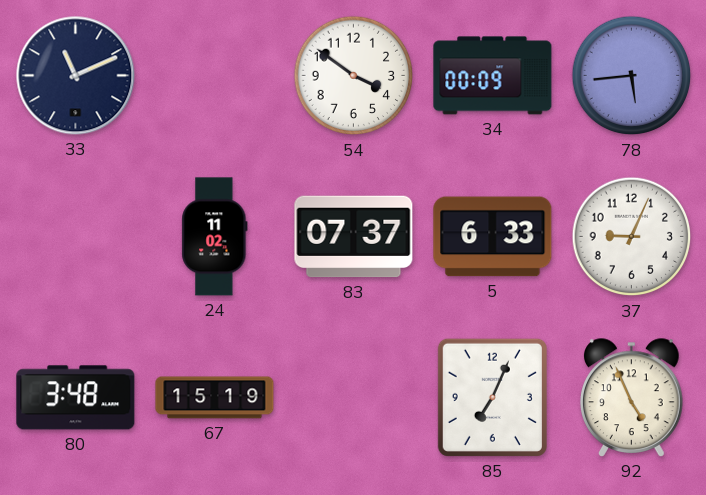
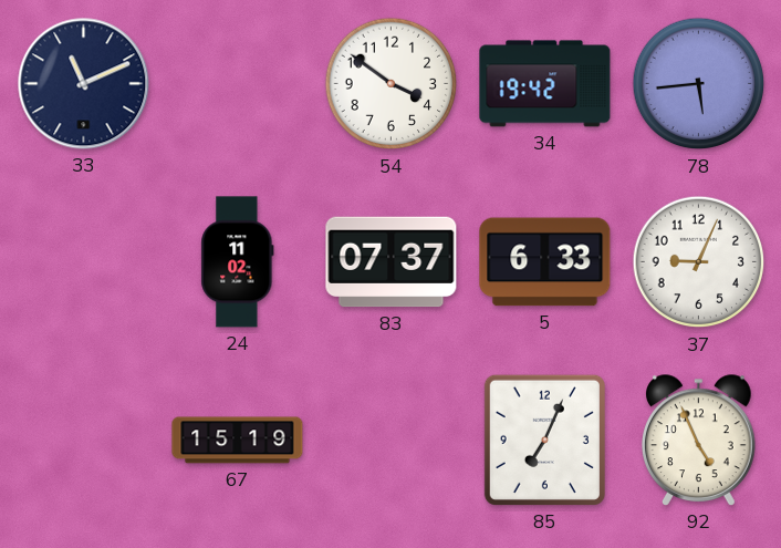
34: 00:09 -> 19:42
80: 3:48 -> none
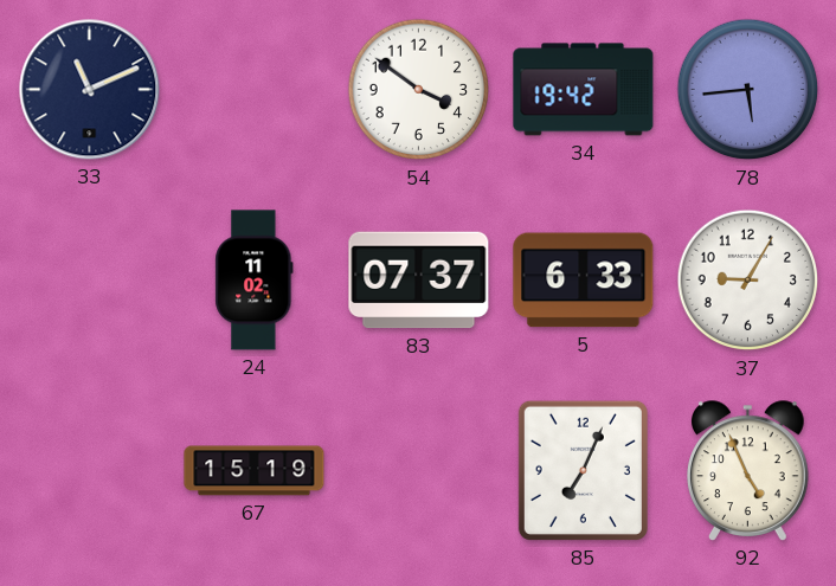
37: 9:04 -> 9:05
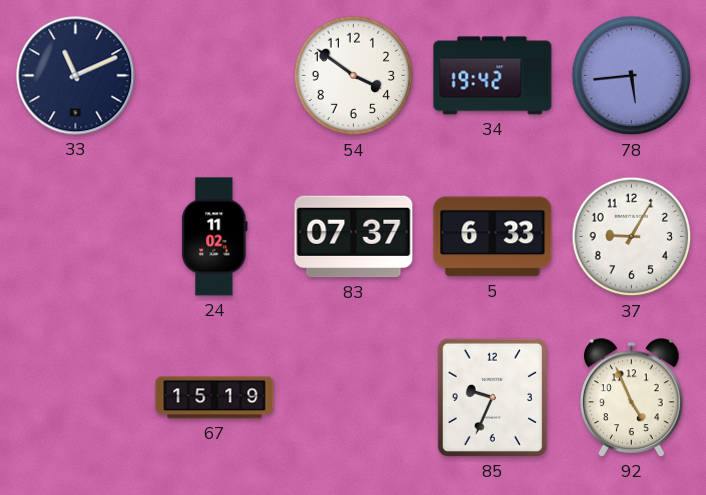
85: 7:04 -> 9:34
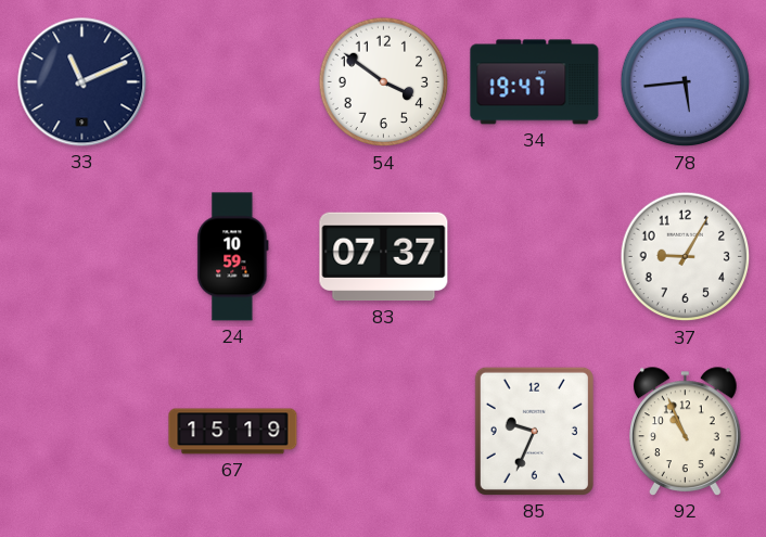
34: 19:42 -> 19:47
24: 11:02 -> 10:59
5: 6:33 -> none
92: 4:56 -> 10:56
